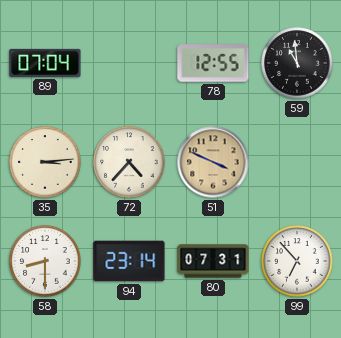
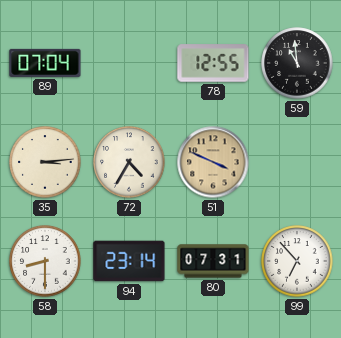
72: 4:37 -> 4:35
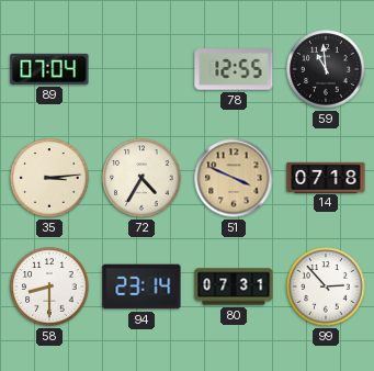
14: none -> 07:18
99: 6:53 -> 2:53
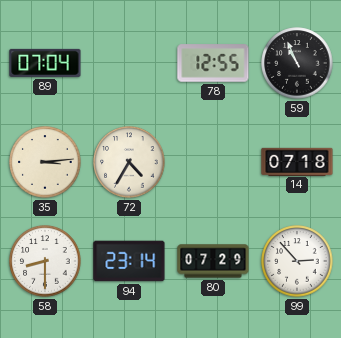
59: 10:59 -> 10:56
51: 3:49 -> none
80: 07:31 -> 07:29
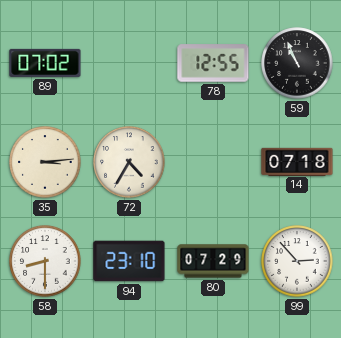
89: 07:04 -> 07:02
94: 23:14 -> 23:10
